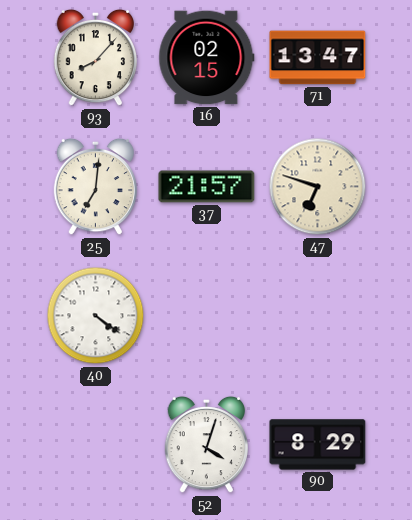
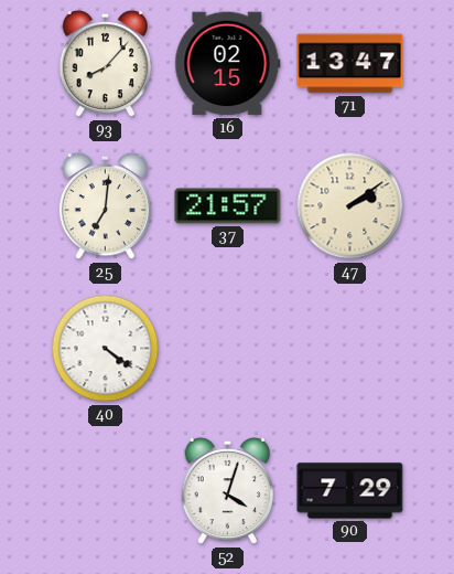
47: 6:48 -> 2:09
90: 8:29 -> 7:29
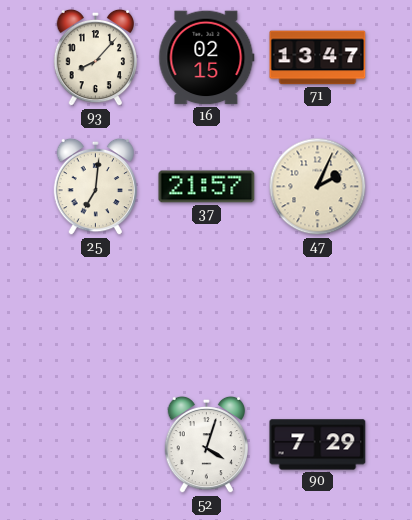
47: 2:09 -> 2:04
40: 4:21 -> none
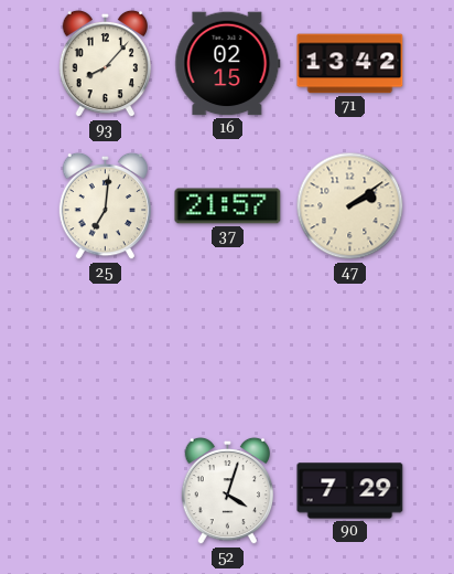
71: 13:47 -> 13:42
47: 2:04 -> 2:09
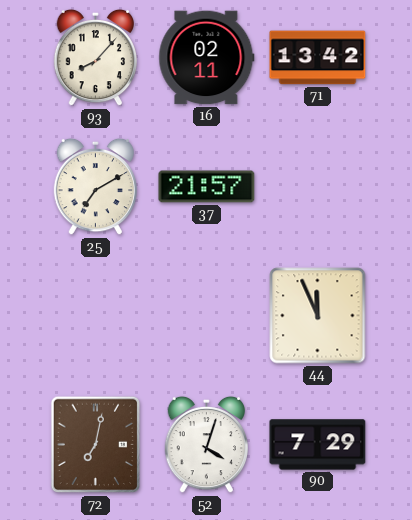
16: 02:15 -> 02:11
25: 7:01 -> 7:10
47: 2:09 -> none
44: none -> 11:56
72: none -> 7:02
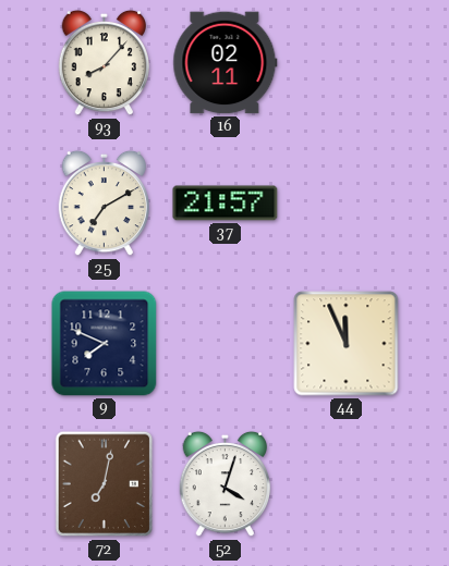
71: 13:42 -> none
9: none -> 7:49
90: 7:29 -> none
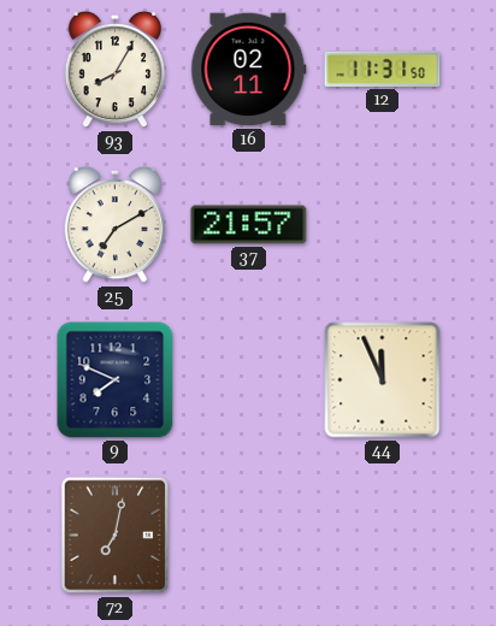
93: 8:07 -> 8:05
12: none -> 11:31
52: 4:03 -> none
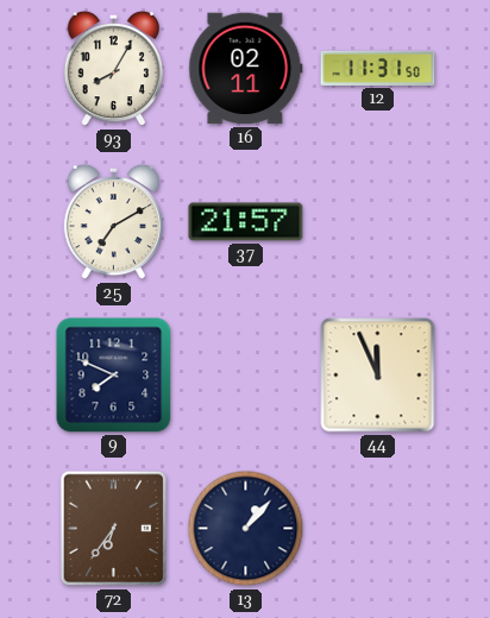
72: 7:02 -> 6:36
13: none -> 1:07
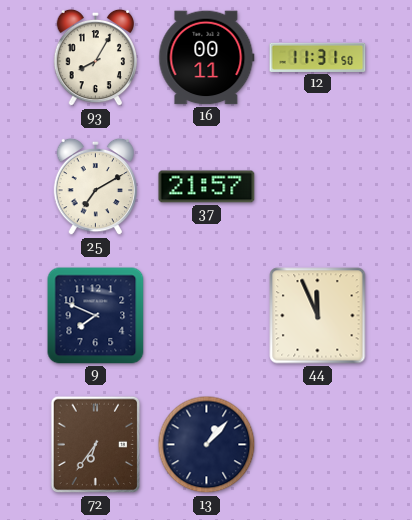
16: 02:11 -> 00:11
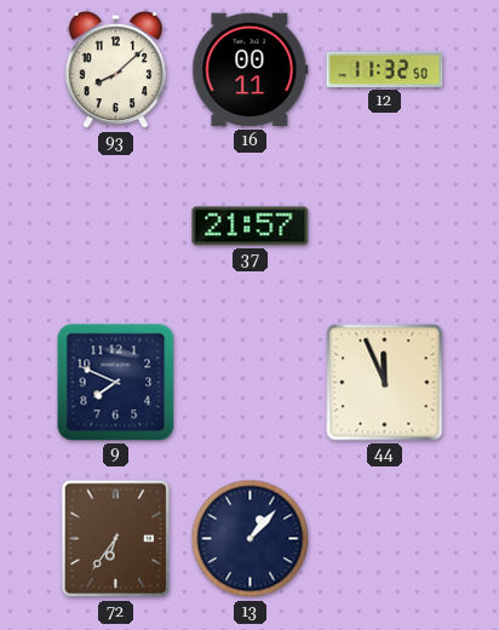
93: 8:05 -> 8:08
12: 11:31 -> 11:32
25: 7:10 -> none
